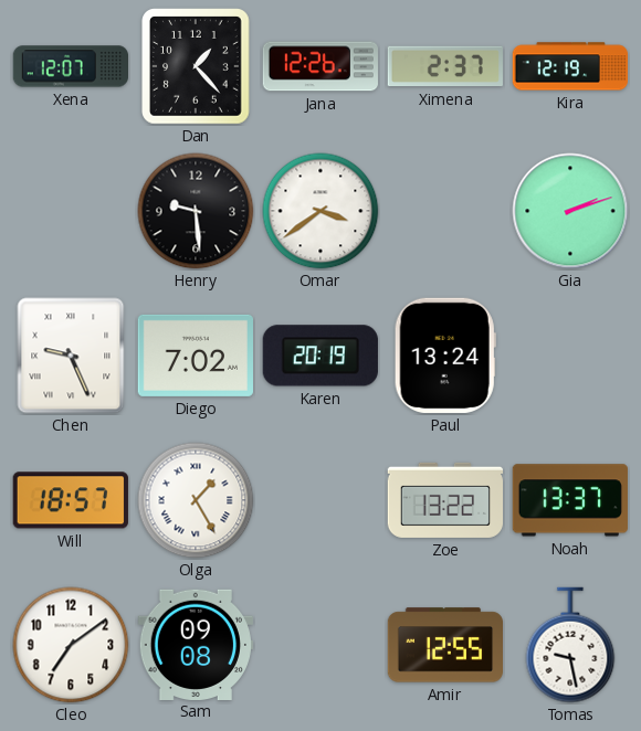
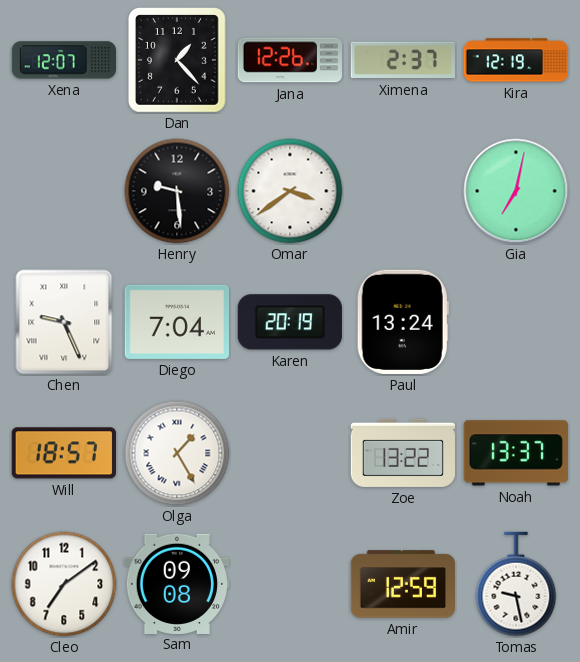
Gia: 2:12 -> 7:02
Diego: 7:02 -> 7:04
Amir: 12:55 -> 12:59
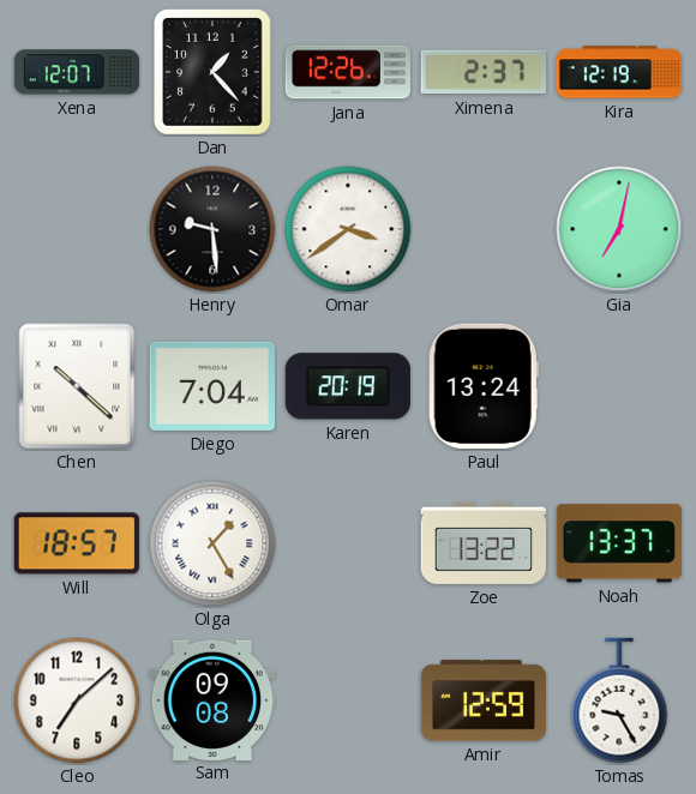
Chen: 9:26 -> 10:22
Cleo: 7:09 -> 7:08
Tomas: 9:28 -> 9:25
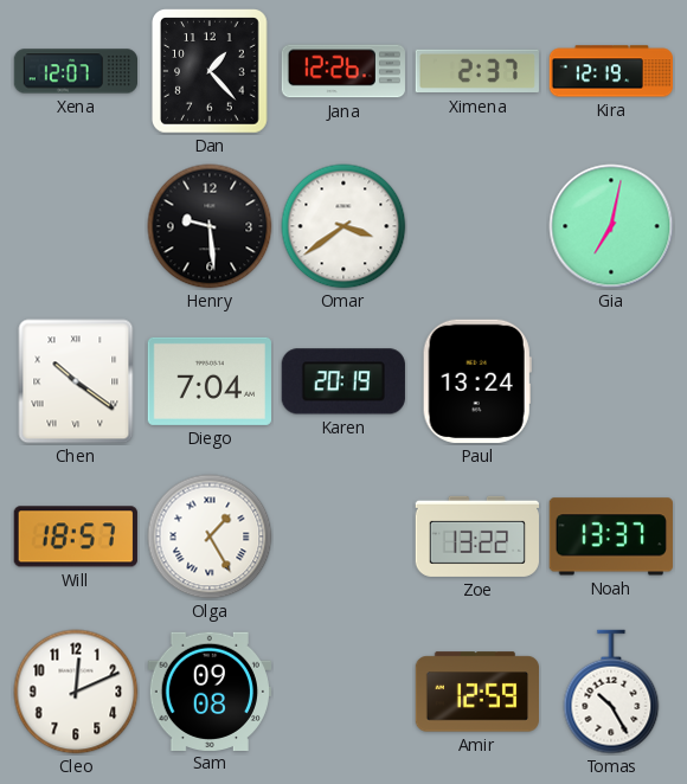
Chen: 10:22 -> 10:21
Cleo: 7:08 -> 12:11
Tomas: 9:25 -> 10:25
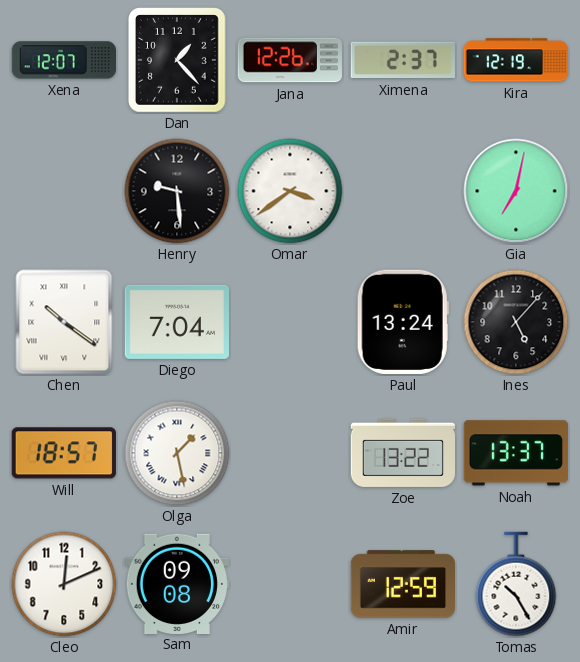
Karen: 20:19 -> none
Ines: none -> 5:07
Olga: 1:25 -> 1:28
